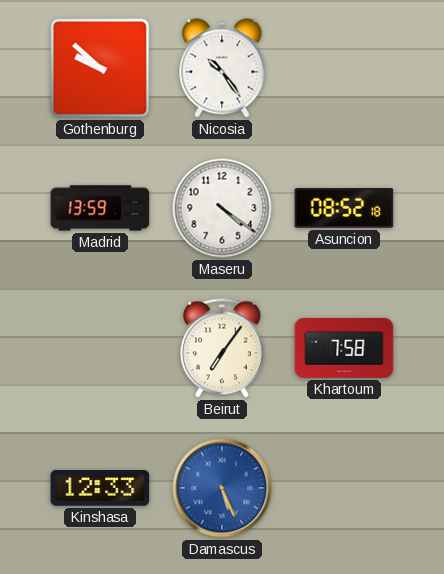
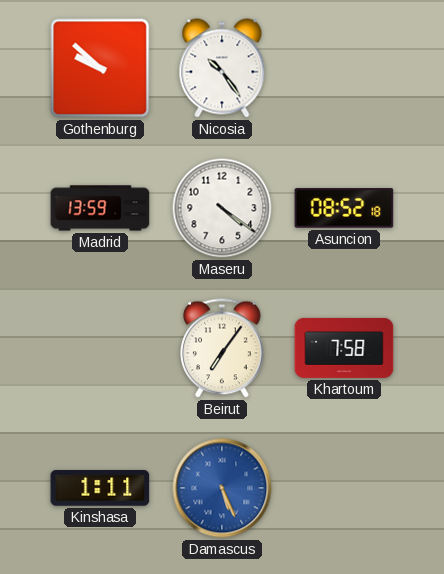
Kinshasa: 12:33 -> 1:11
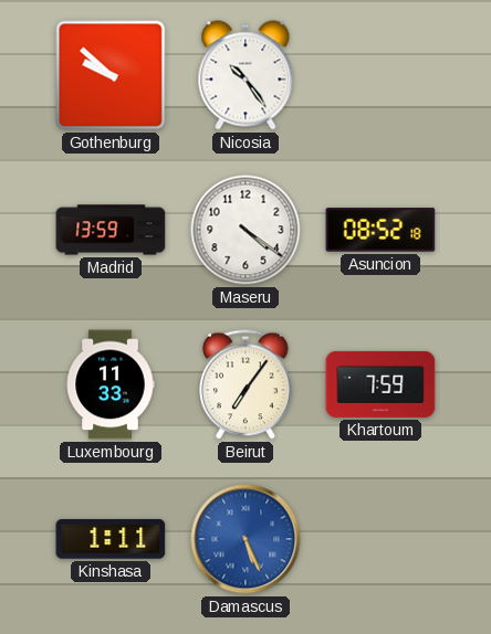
Luxembourg: none -> 11:33
Khartoum: 7:58 -> 7:59
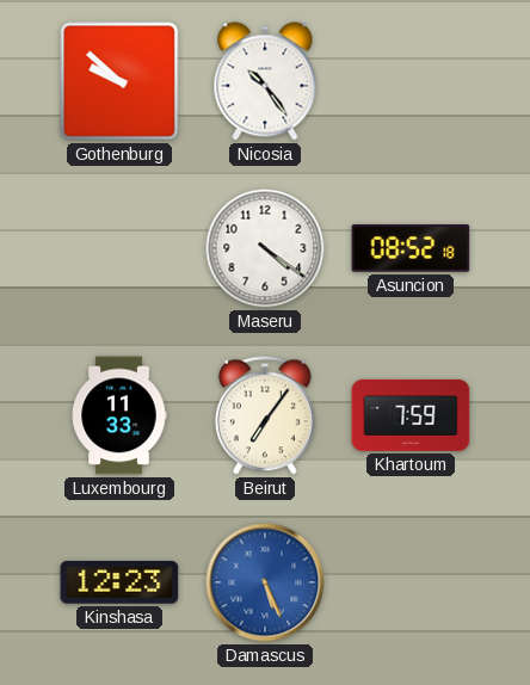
Madrid: 13:59 -> none
Kinshasa: 1:11 -> 12:23
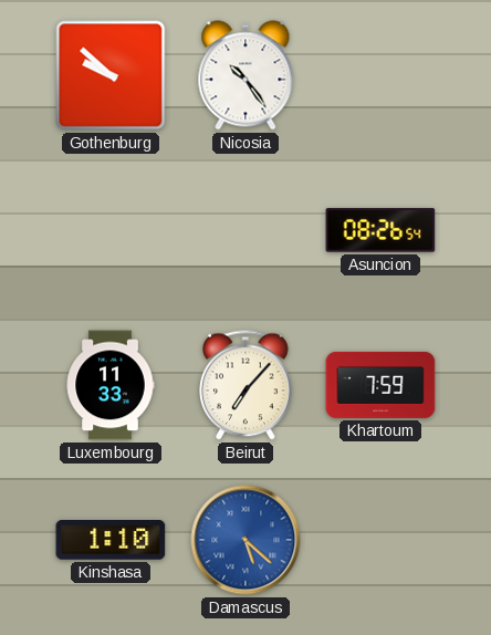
Maseru: 4:21 -> none
Asuncion: 08:52 -> 08:26
Beirut: 7:06 -> 7:07
Kinshasa: 12:23 -> 1:10
Damascus: 5:26 -> 5:22
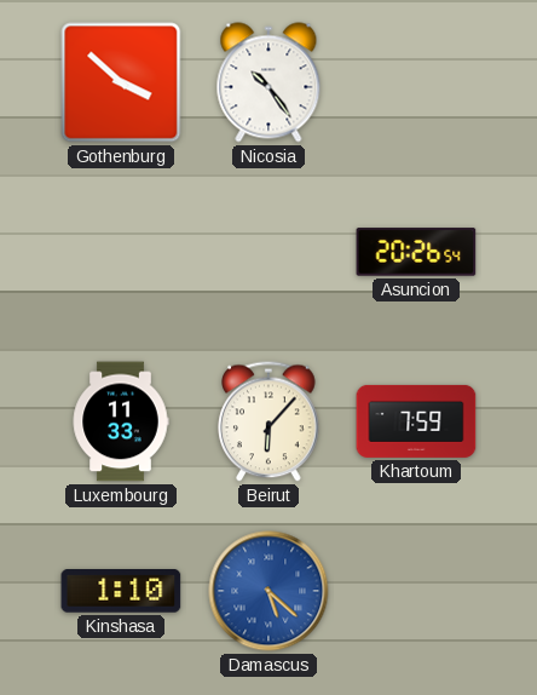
Gothenburg: 9:52 -> 3:52
Asuncion: 08:26 -> 20:26
Beirut: 7:07 -> 6:07
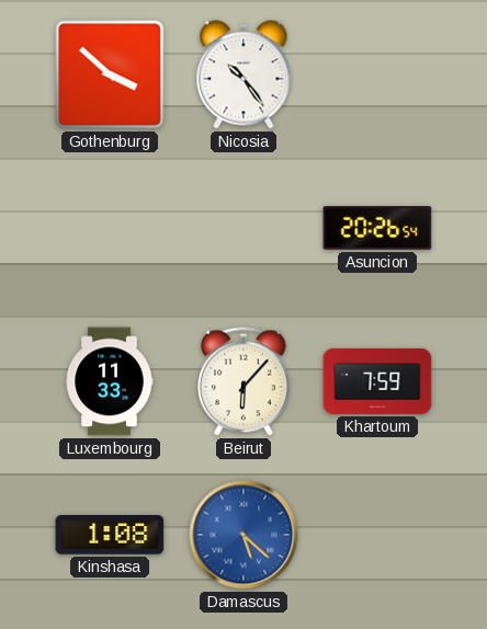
Kinshasa: 1:10 -> 1:08
